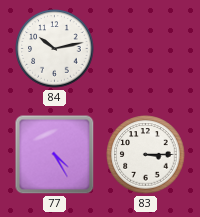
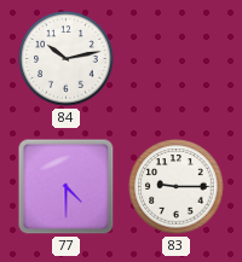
77: 4:25 -> 4:30
83: 3:15 -> 9:15
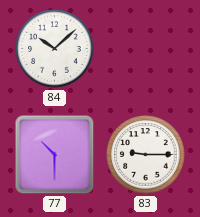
84: 10:13 -> 10:08
77: 4:30 -> 10:30
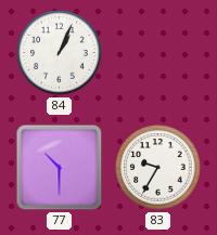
84: 10:08 -> 1:04
83: 9:15 -> 9:35
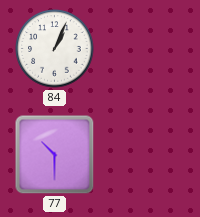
83: 9:35 -> none
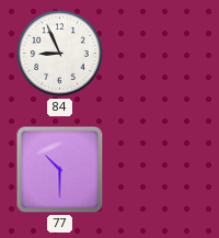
84: 1:04 -> 8:56
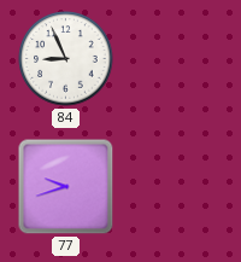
77: 10:30 -> 9:42
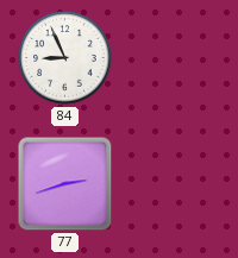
77: 9:42 -> 2:42
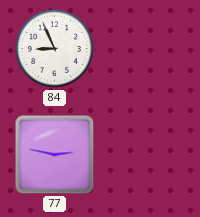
77: 2:42 -> 2:47
